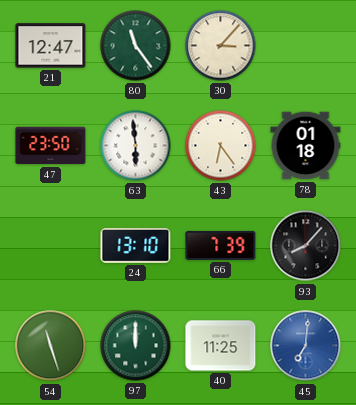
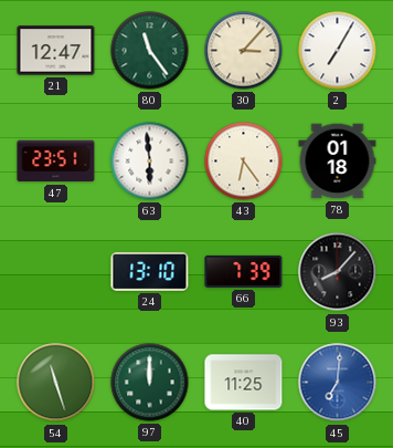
2: none -> 7:05
47: 23:50 -> 23:51
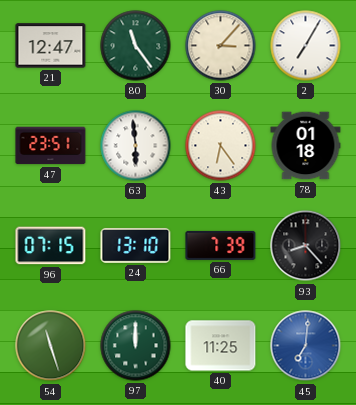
96: none -> 07:15
93: 8:07 -> 8:23
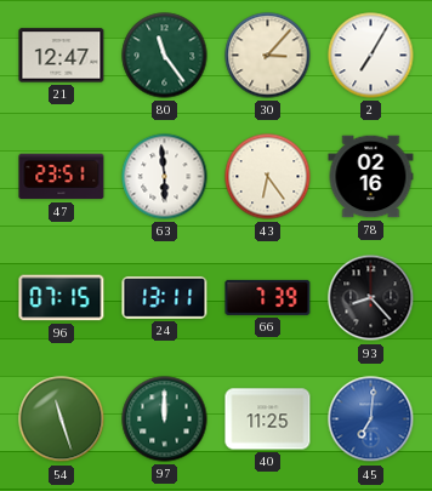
78: 01:18 -> 02:16
24: 13:10 -> 13:11
